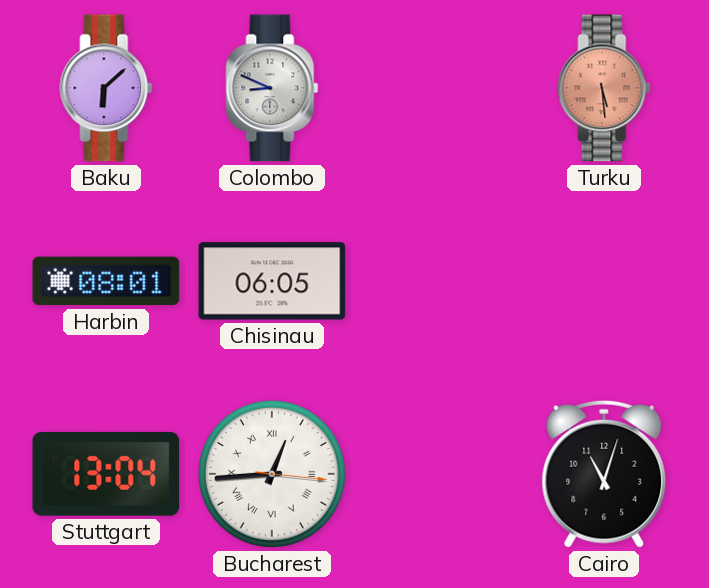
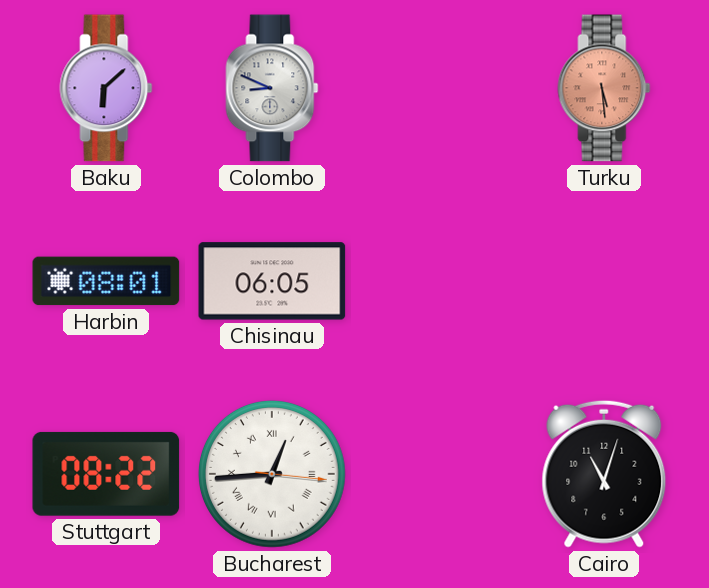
Stuttgart: 13:04 -> 08:22
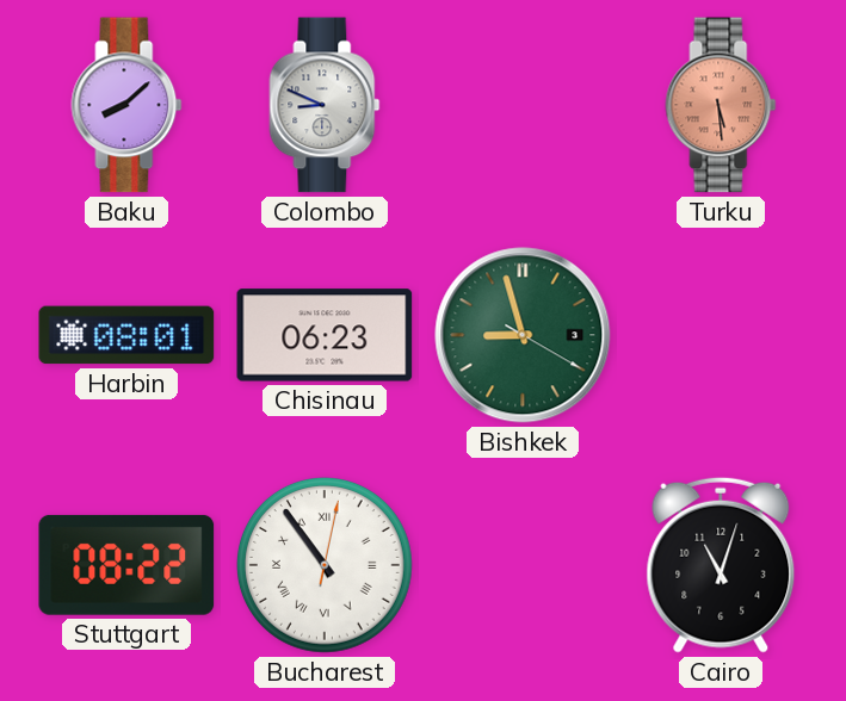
Baku: 6:08 -> 8:08
Chisinau: 06:05 -> 06:23
Bishkek: none -> 8:57
Bucharest: 12:44 -> 10:54
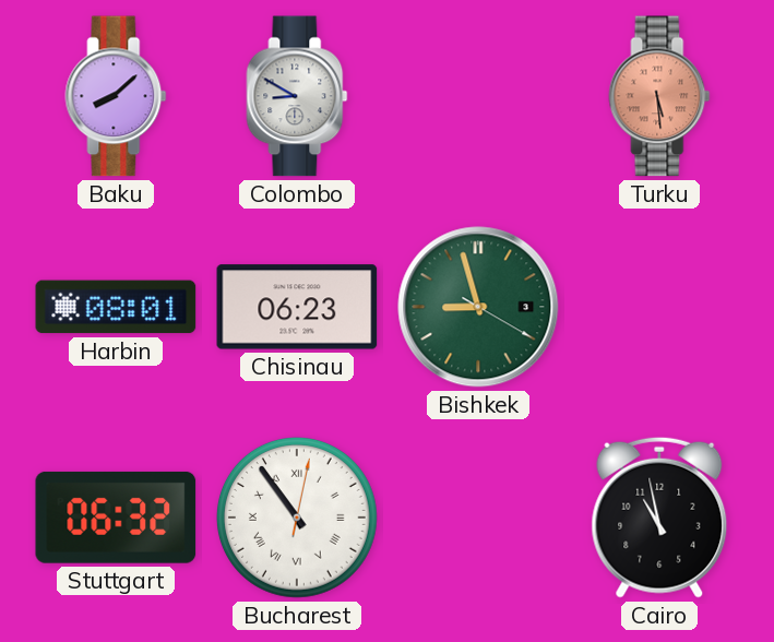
Colombo: 8:49 -> 8:50
Stuttgart: 08:22 -> 06:32
Cairo: 11:03 -> 10:58
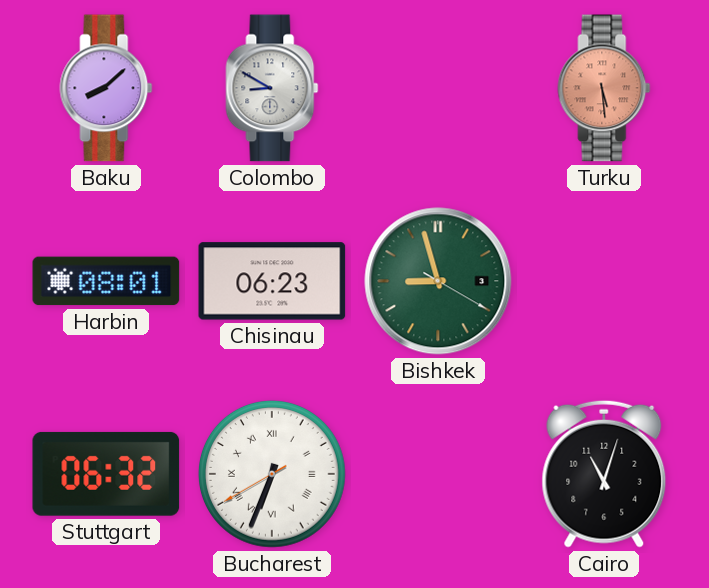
Bucharest: 10:54 -> 6:33
Cairo: 10:58 -> 11:03
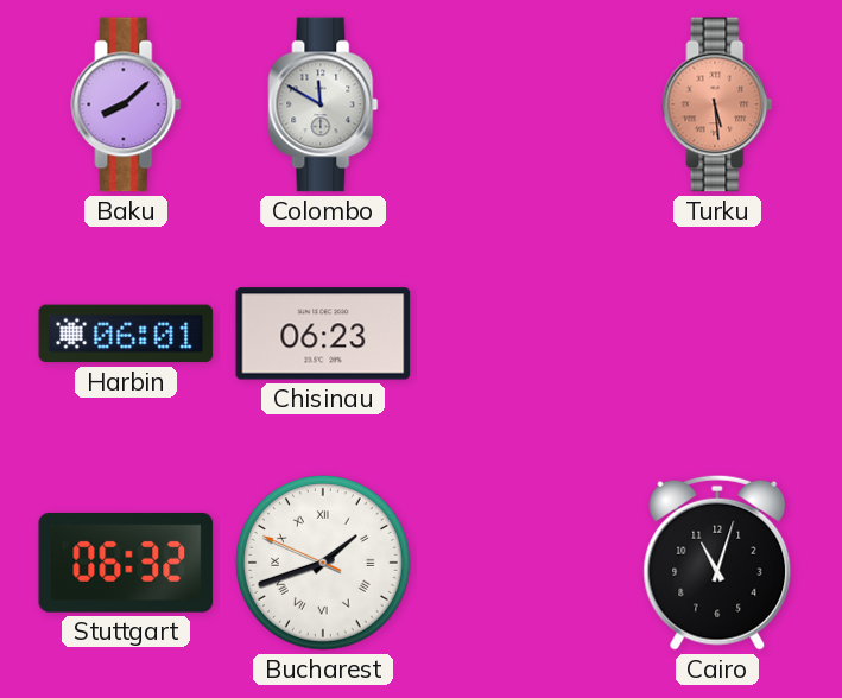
Colombo: 8:50 -> 11:50
Harbin: 08:01 -> 06:01
Bishkek: 8:57 -> none
Bucharest: 6:33 -> 1:41
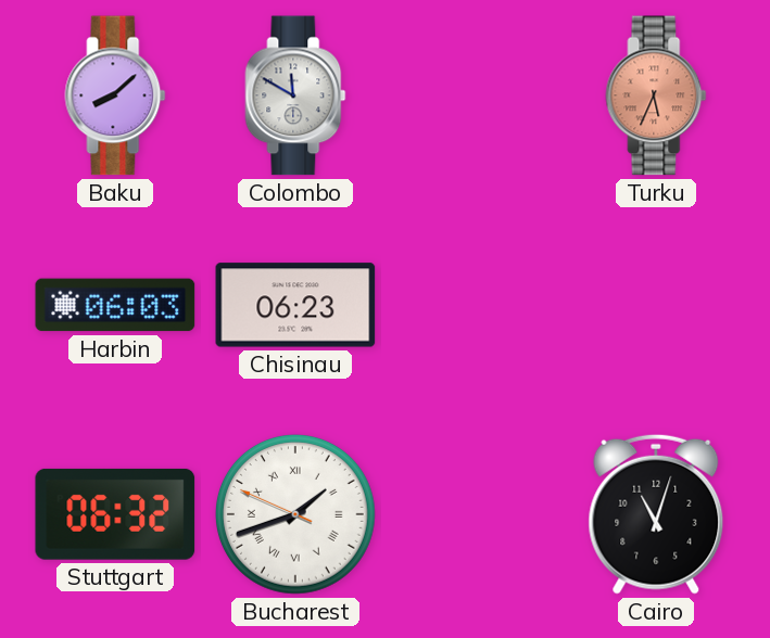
Turku: 5:29 -> 5:34
Harbin: 06:01 -> 06:03
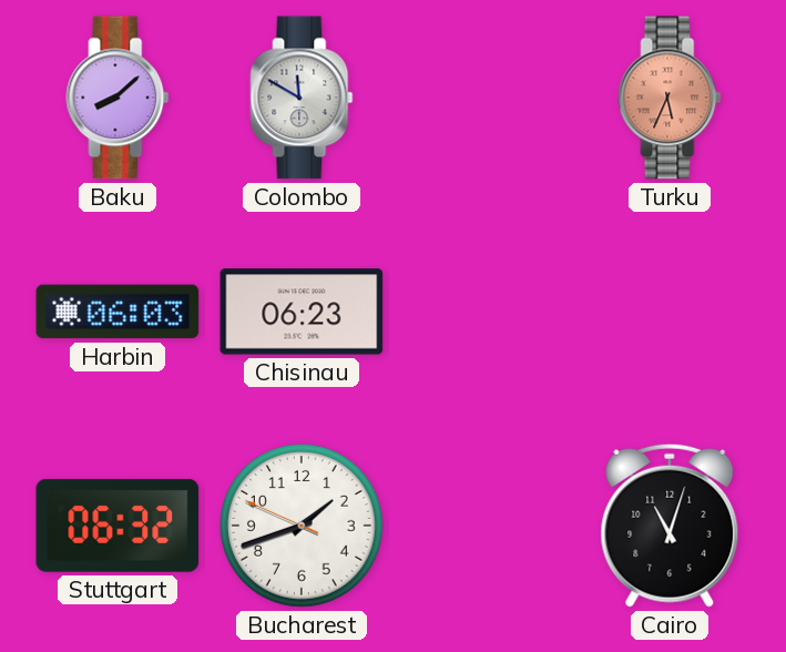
Bucharest numerals: Roman -> Arabic
